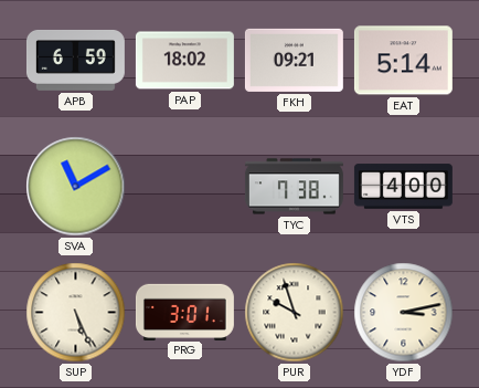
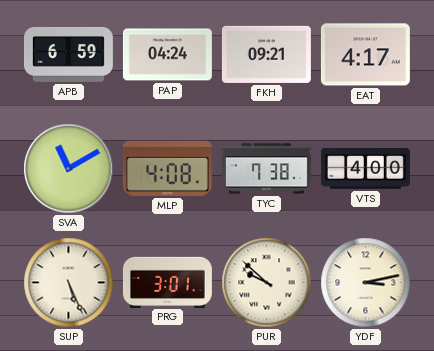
PAP: 18:02 -> 04:24
EAT: 5:14 -> 4:17
MLP: none -> 4:08
PUR: 9:57 -> 9:52
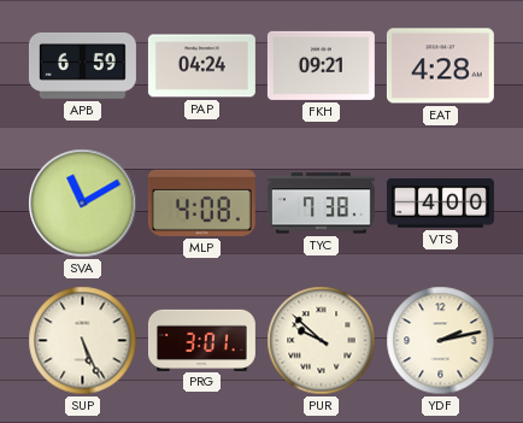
EAT: 4:17 -> 4:28
YDF: 3:13 -> 2:13
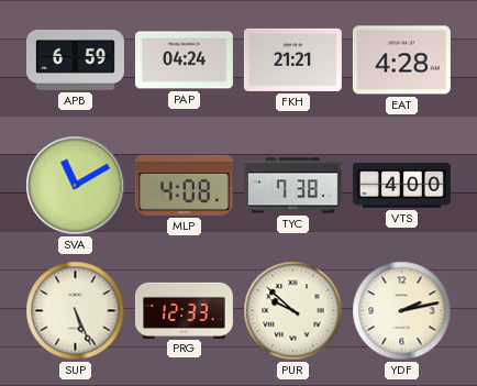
FKH: 09:21 -> 21:21
PRG: 3:01 -> 12:33
